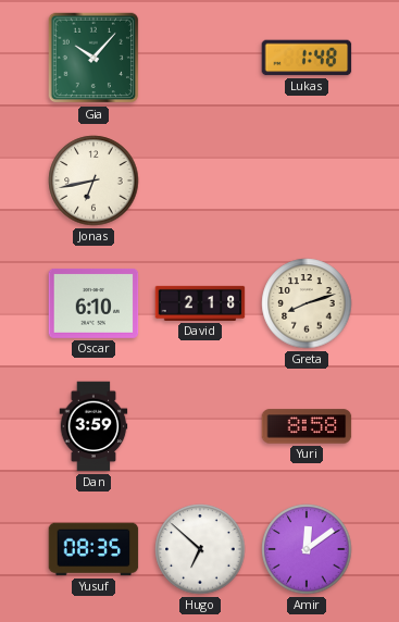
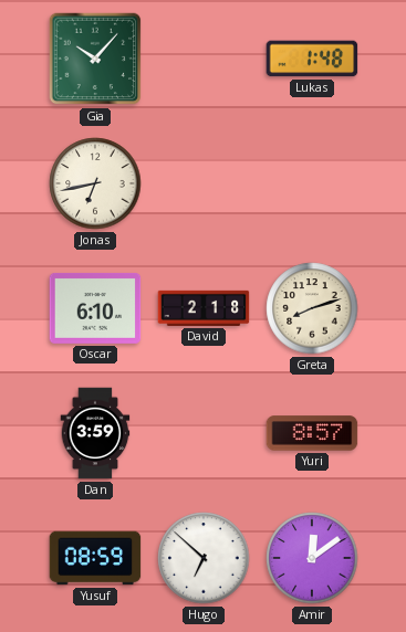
Yuri: 8:58 -> 8:57
Yusuf: 08:35 -> 08:59
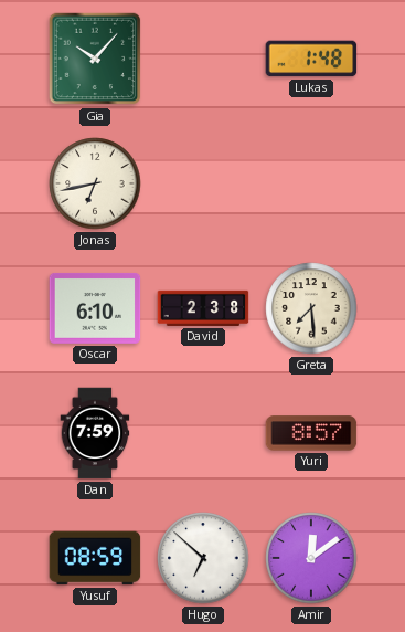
David: 2:18 -> 2:38
Greta: 8:12 -> 7:29
Dan: 3:59 -> 7:59
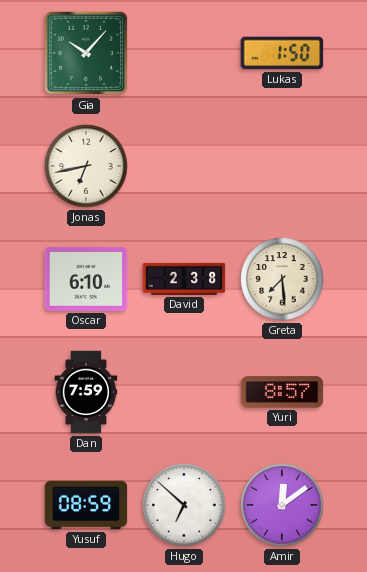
Lukas: 1:48 -> 1:50
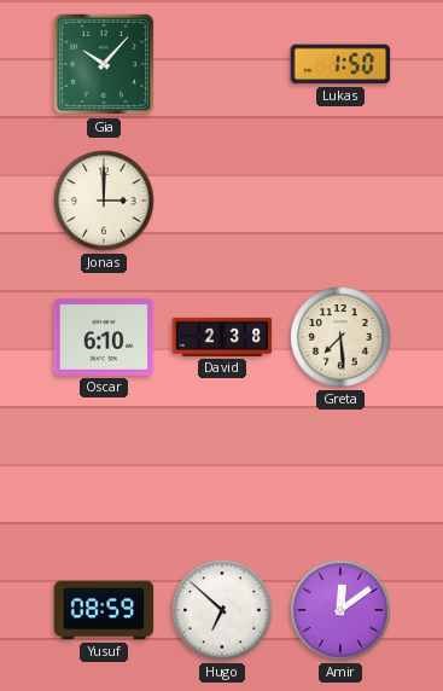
Jonas: 6:43 -> 3:00
Dan: 7:59 -> none
Yuri: 8:57 -> none
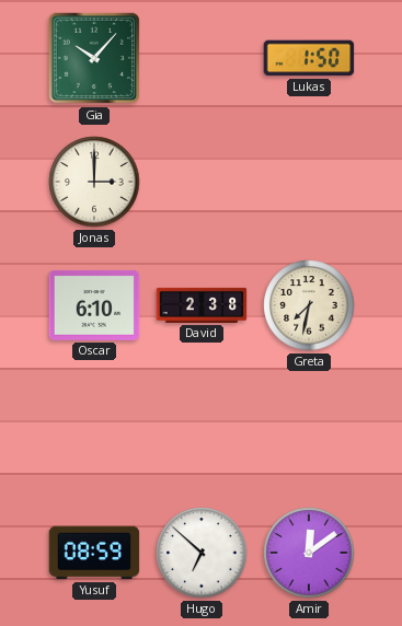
Greta: 7:29 -> 7:32
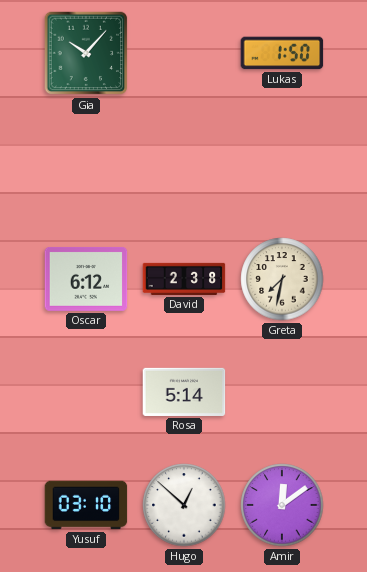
Jonas: 3:00 -> none
Oscar: 6:10 -> 6:12
Rosa: none -> 5:14
Yusuf: 08:59 -> 03:10
Hugo: 6:52 -> 12:52
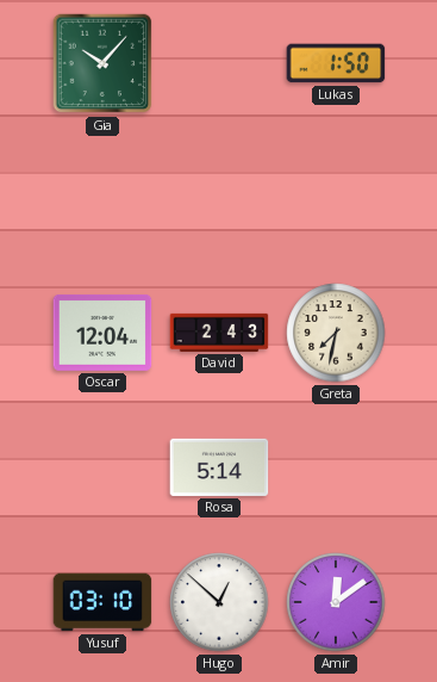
Oscar: 6:12 -> 12:04
David: 2:38 -> 2:43
